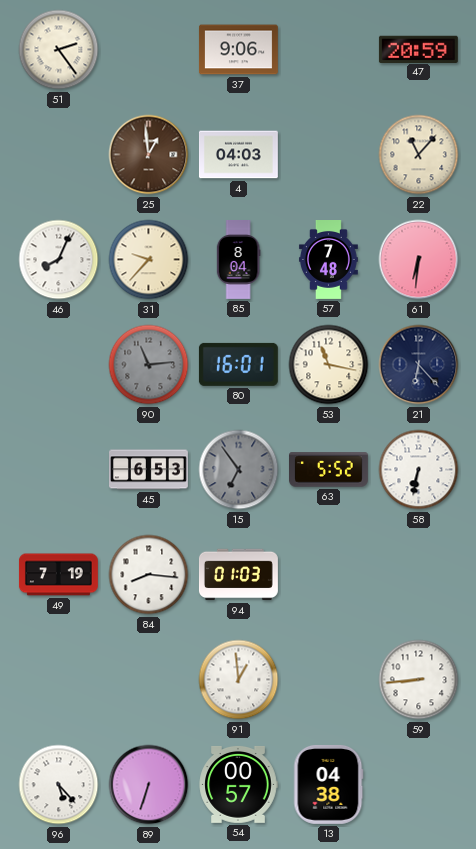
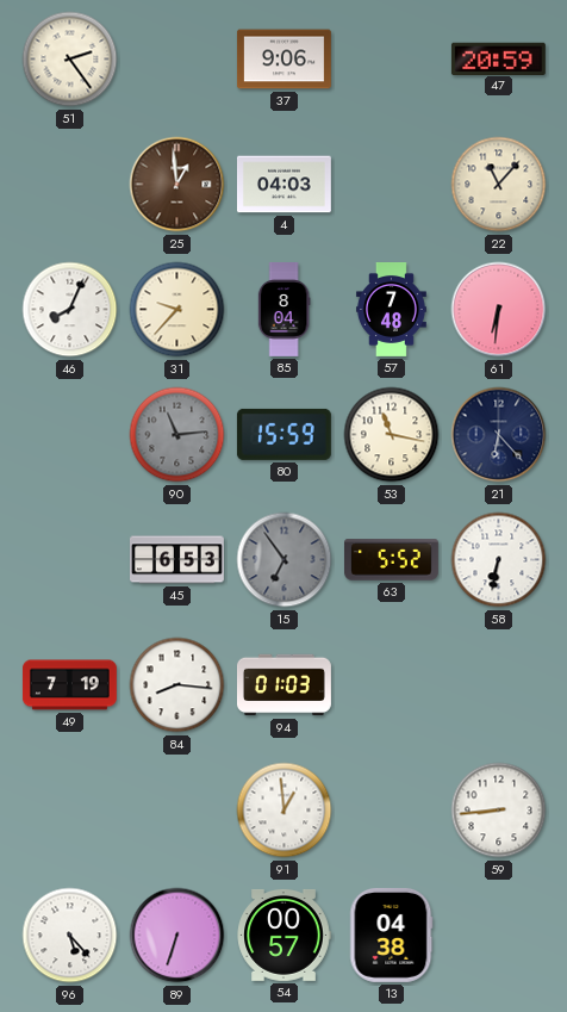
80: 16:01 -> 15:59
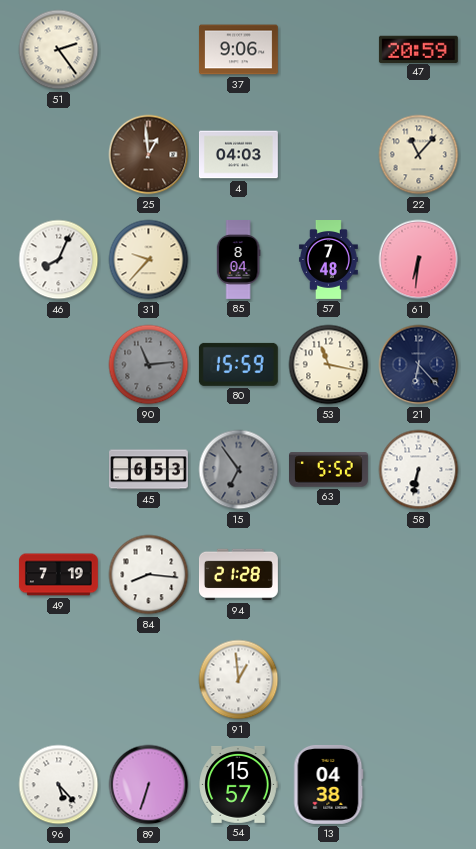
94: 01:03 -> 21:28
59: 8:44 -> none
54: 00:57 -> 15:57
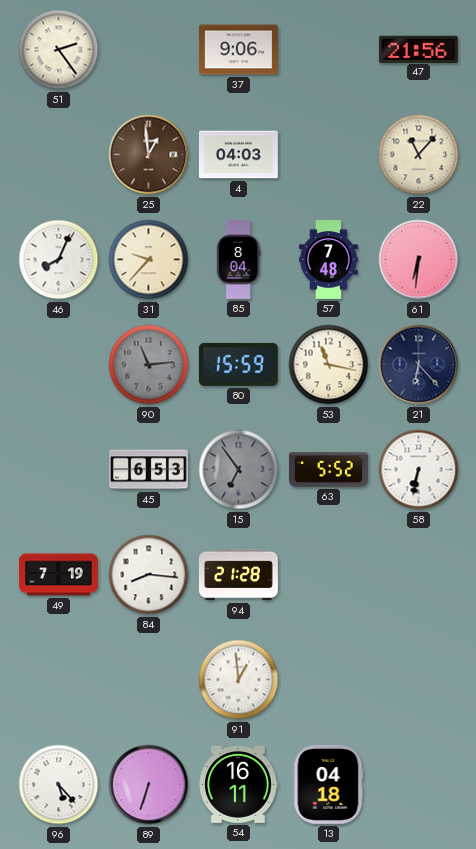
47: 20:59 -> 21:56
54: 15:57 -> 16:11
13: 04:38 -> 04:18
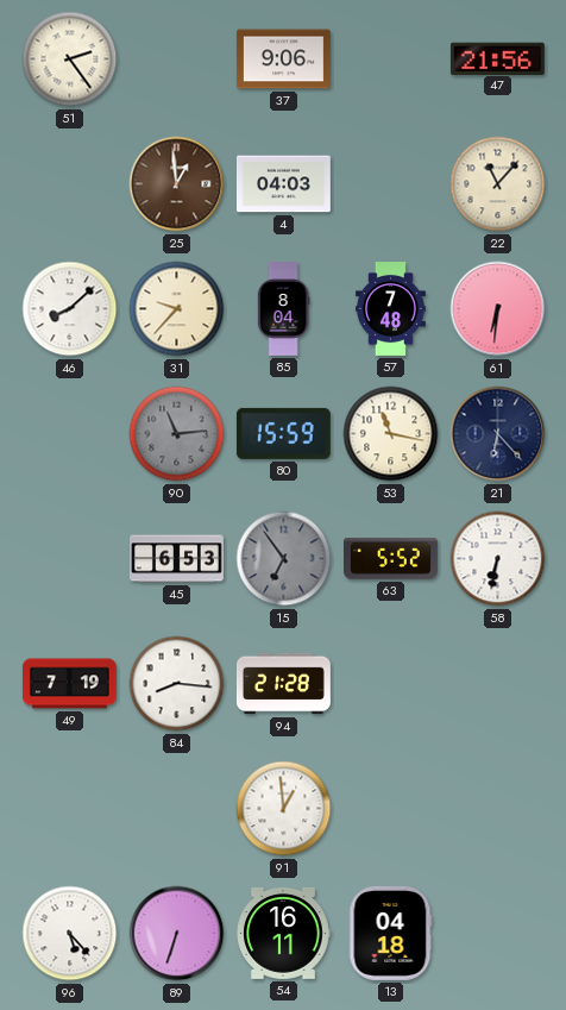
46: 8:04 -> 8:08
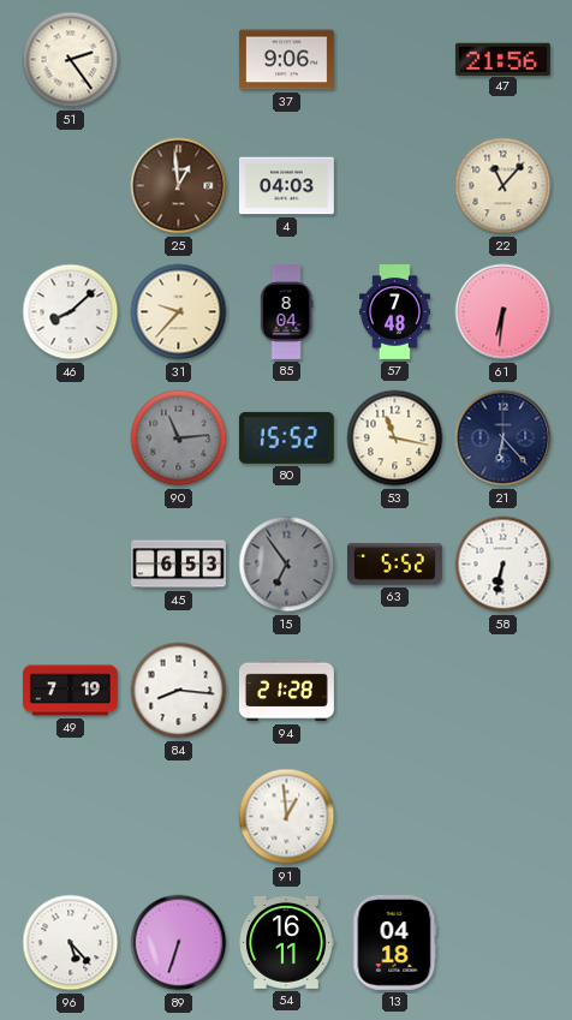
80: 15:59 -> 15:52
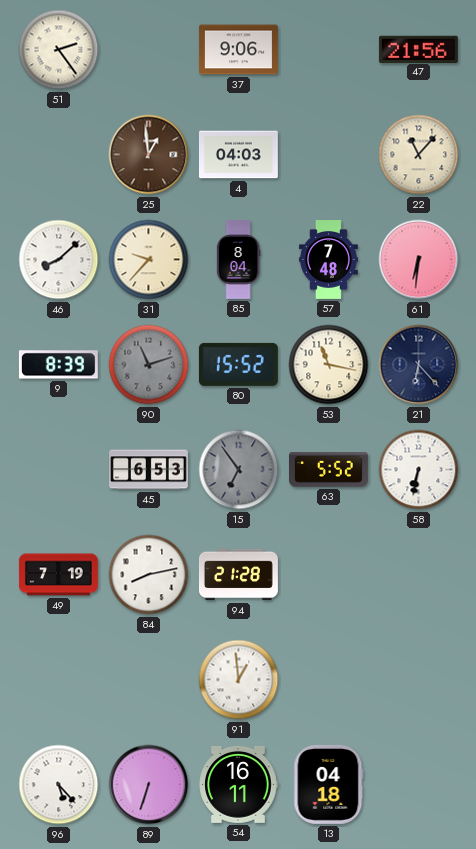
9: none -> 8:39
90: 11:14 -> 11:12
84: 8:16 -> 8:13
